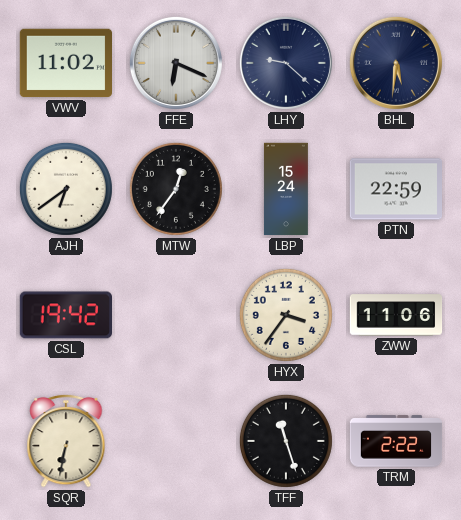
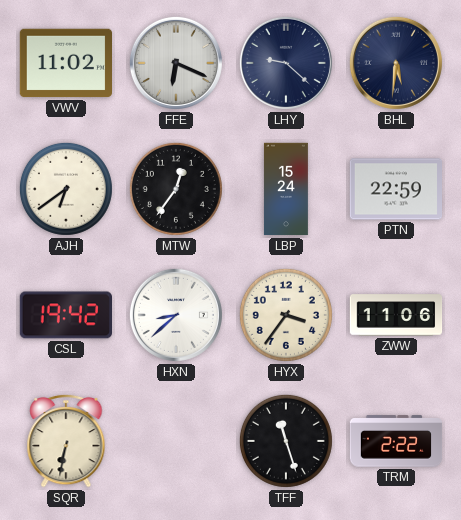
HXN: none -> 8:38
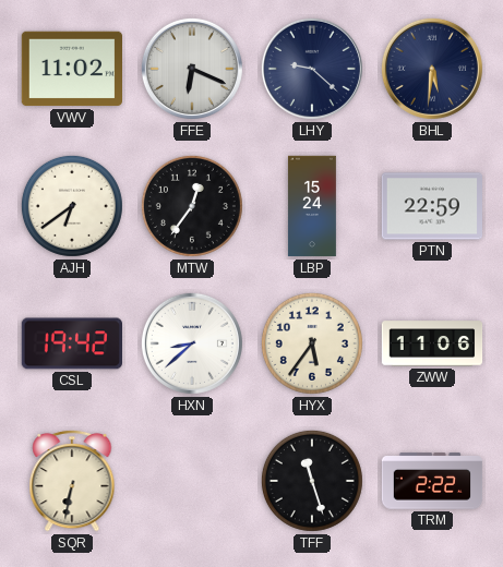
HYX: 3:36 -> 5:36
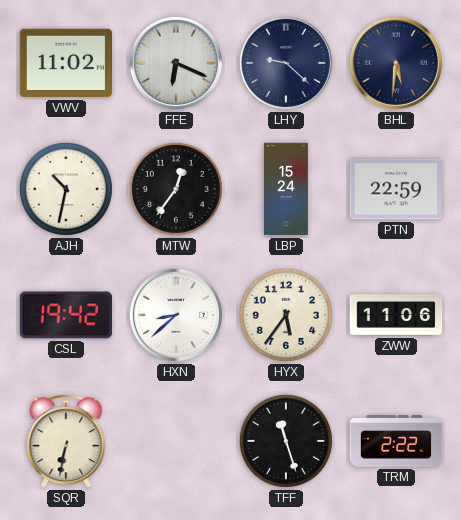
AJH: 6:39 -> 10:32
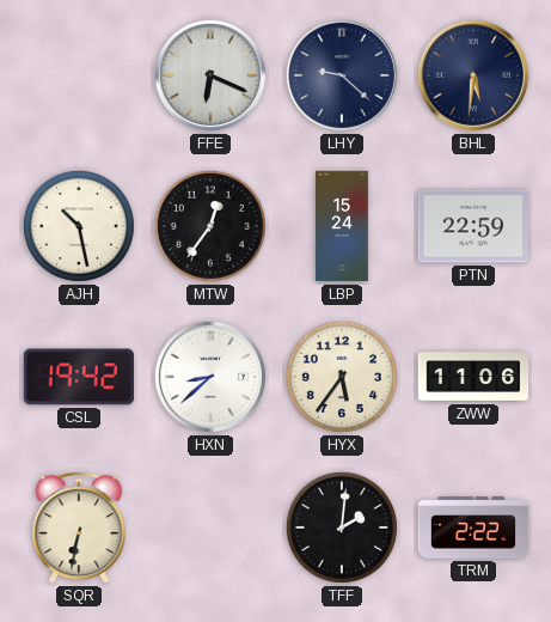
VWV: 11:02 -> none
AJH: 10:32 -> 10:28
TFF: 11:27 -> 2:01
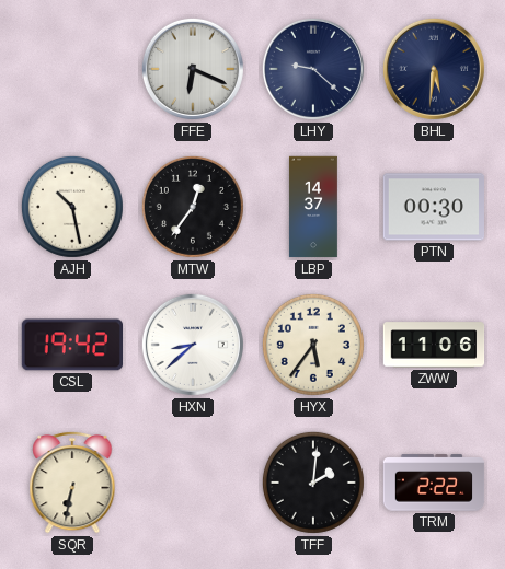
LBP: 15:24 -> 14:37
PTN: 22:59 -> 00:30
